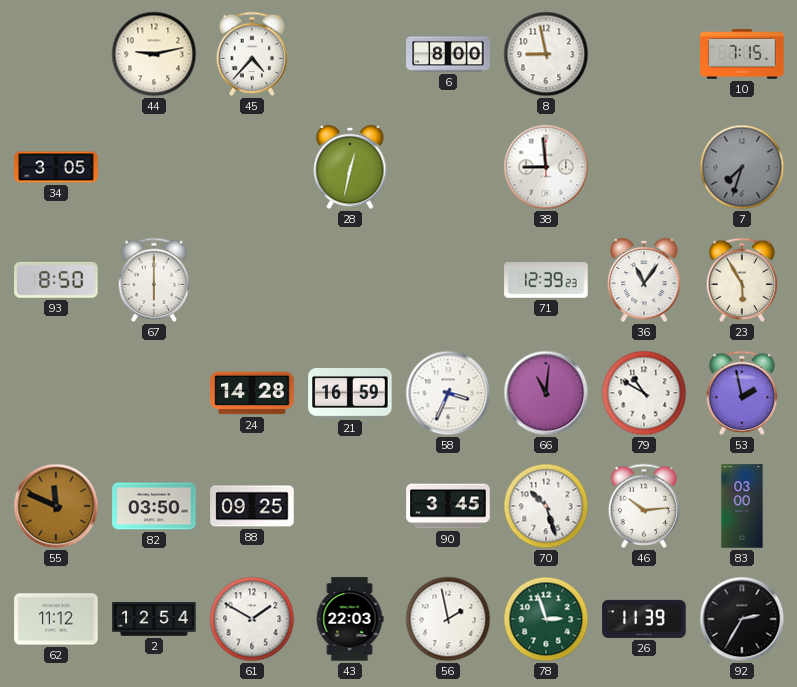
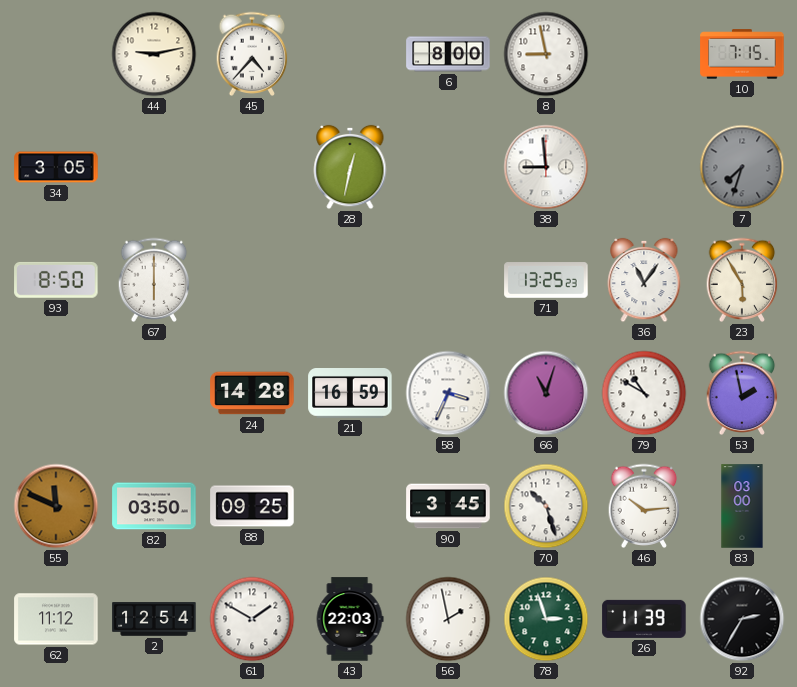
71: 12:39 -> 13:25
66: 11:01 -> 11:03
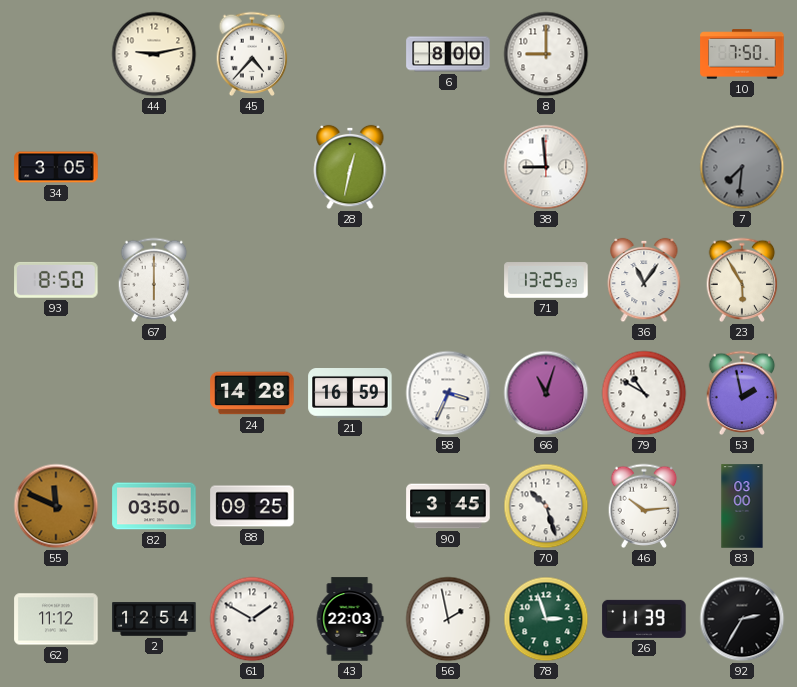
8: 8:58 -> 9:00
10: 7:15 -> 7:50
7: 7:33 -> 7:31
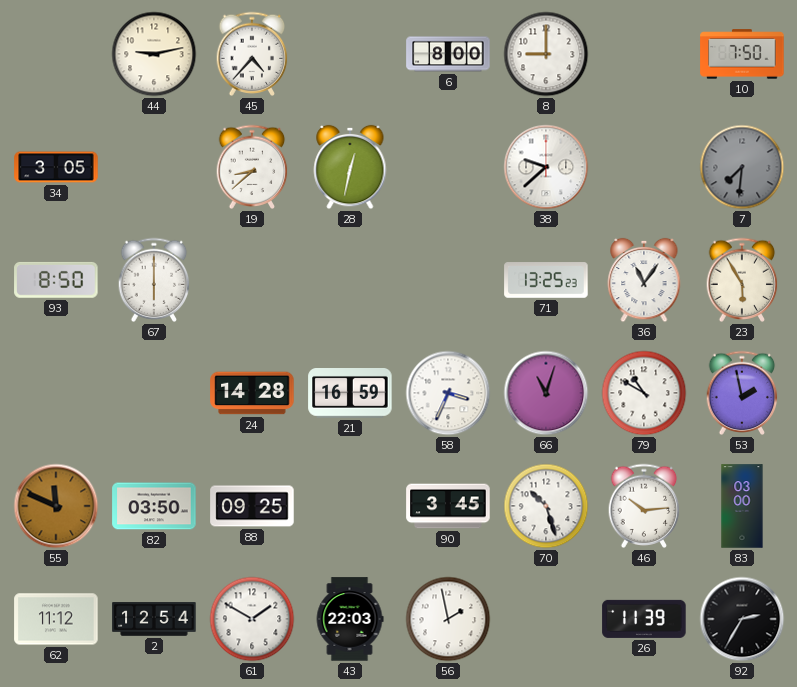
19: none -> 8:38
38: 8:59 -> 9:38
78: 2:57 -> none
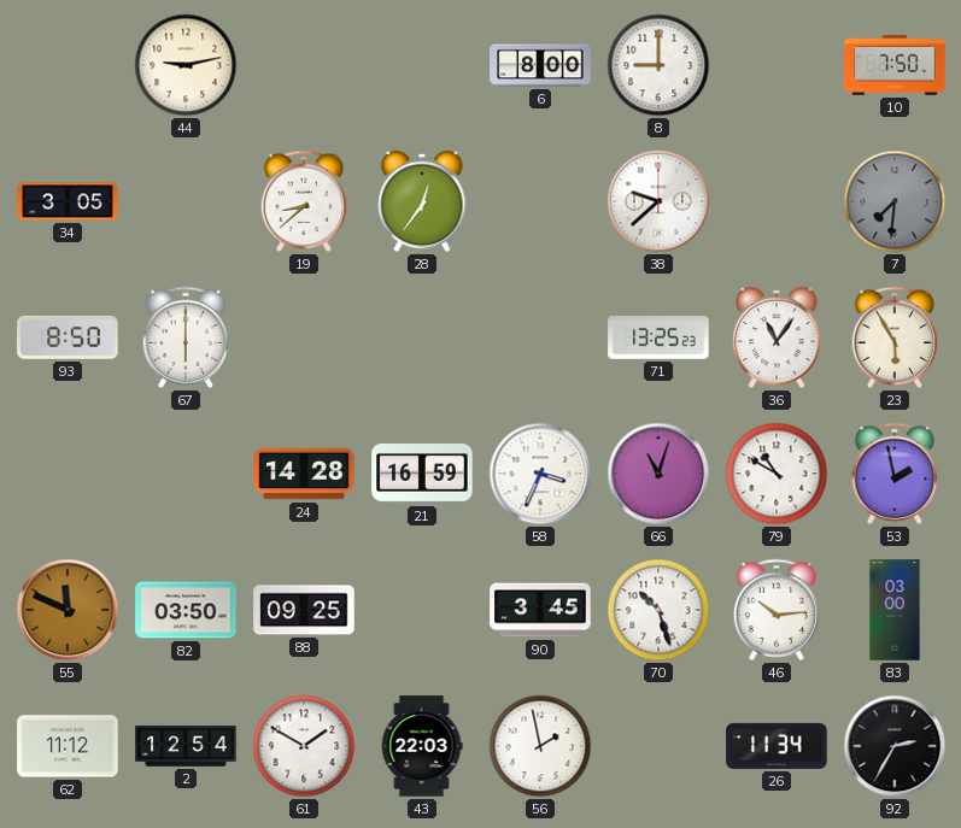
45: 4:37 -> none
28: 12:32 -> 12:36
26: 11:39 -> 11:34
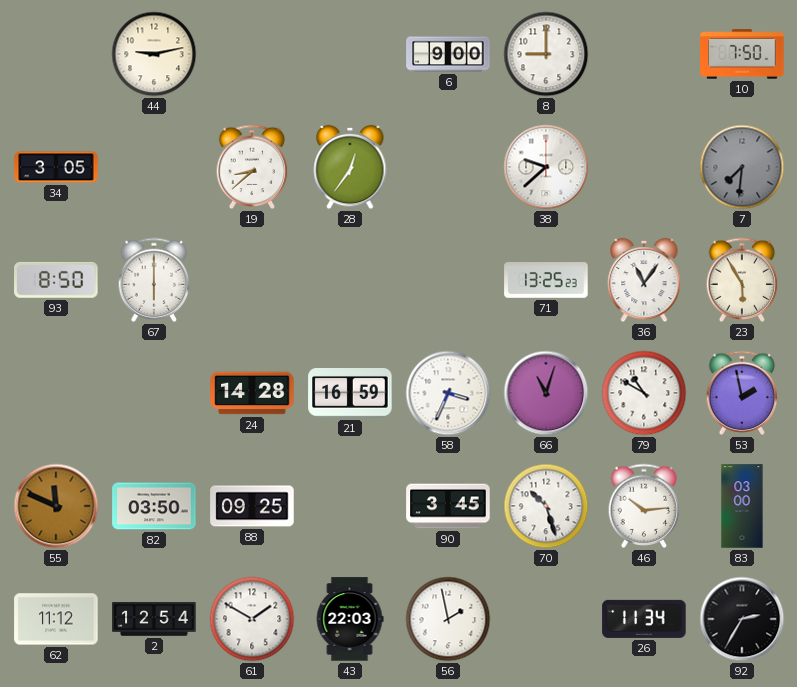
6: 8:00 -> 9:00
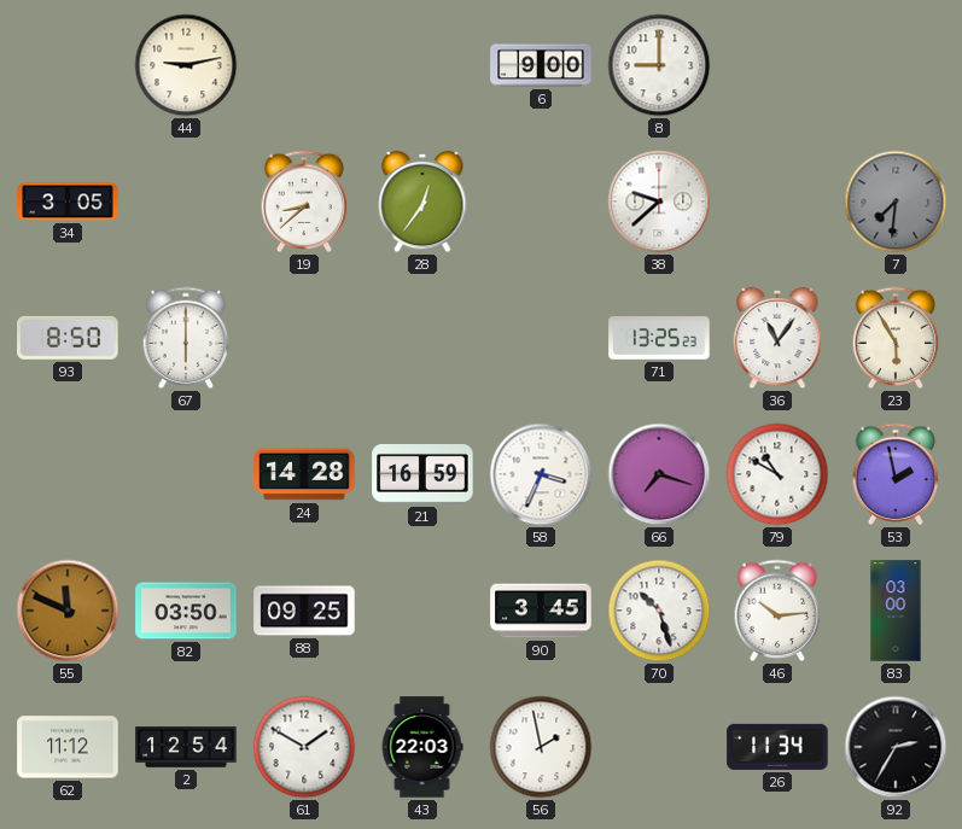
10: 7:50 -> none
66: 11:03 -> 7:18
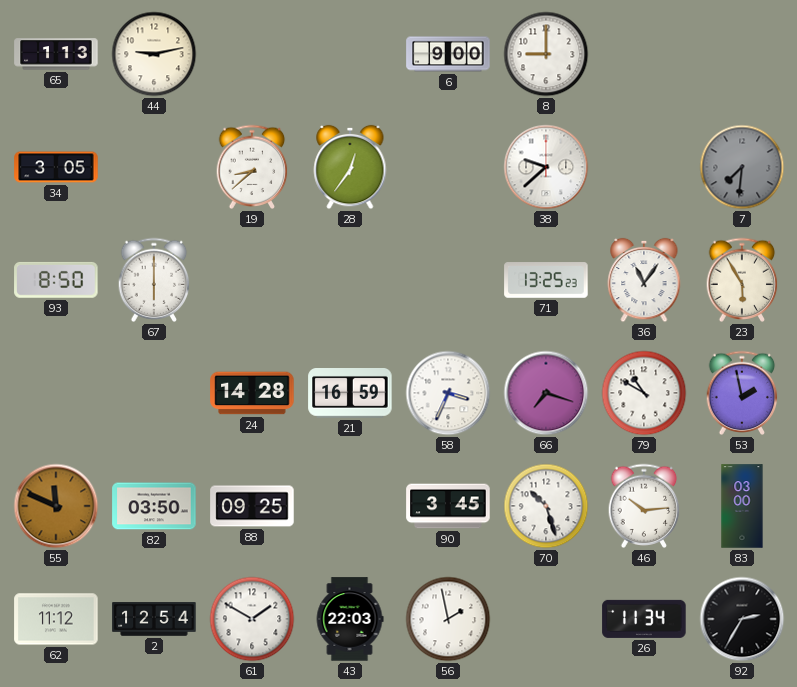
65: none -> 1:13
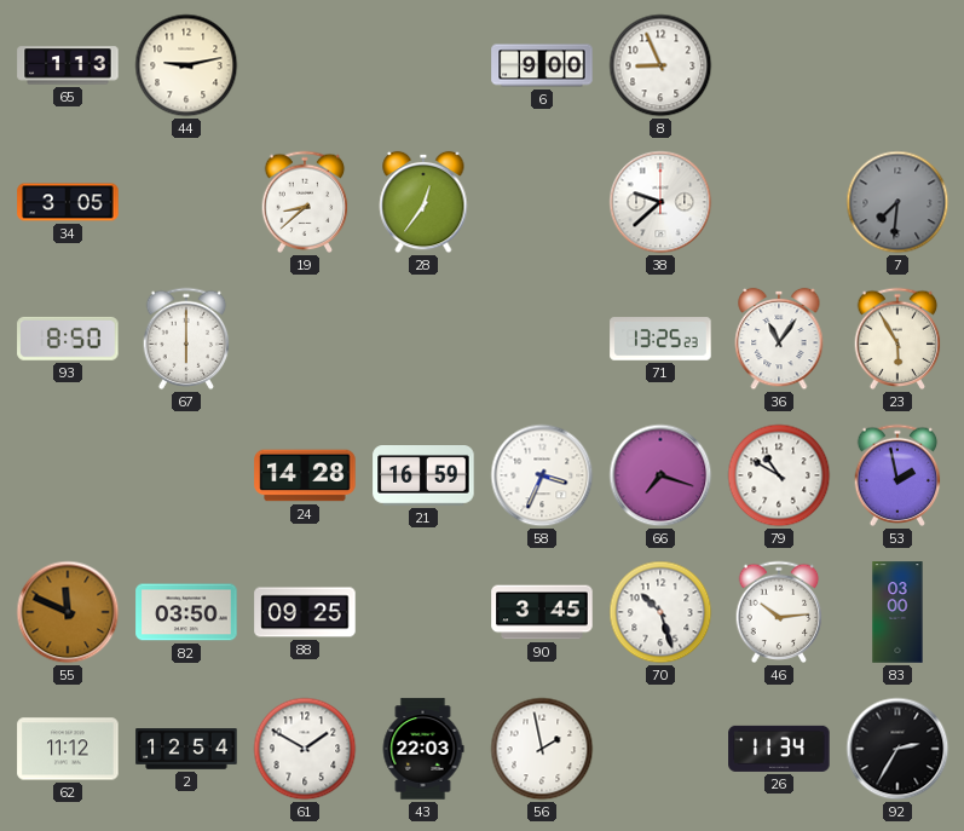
8: 9:00 -> 8:56
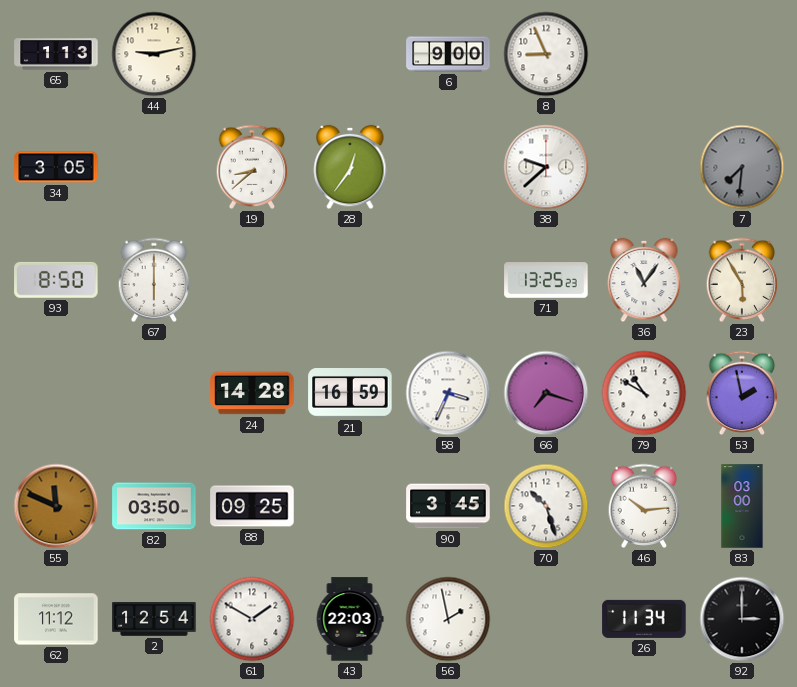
92: 2:35 -> 3:00
